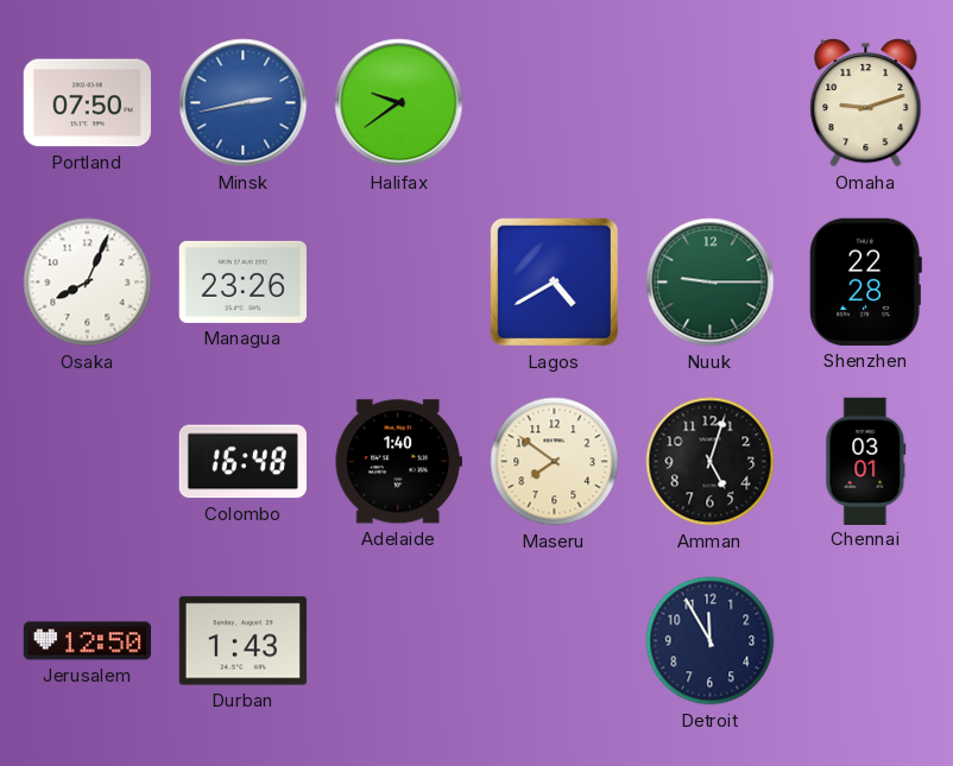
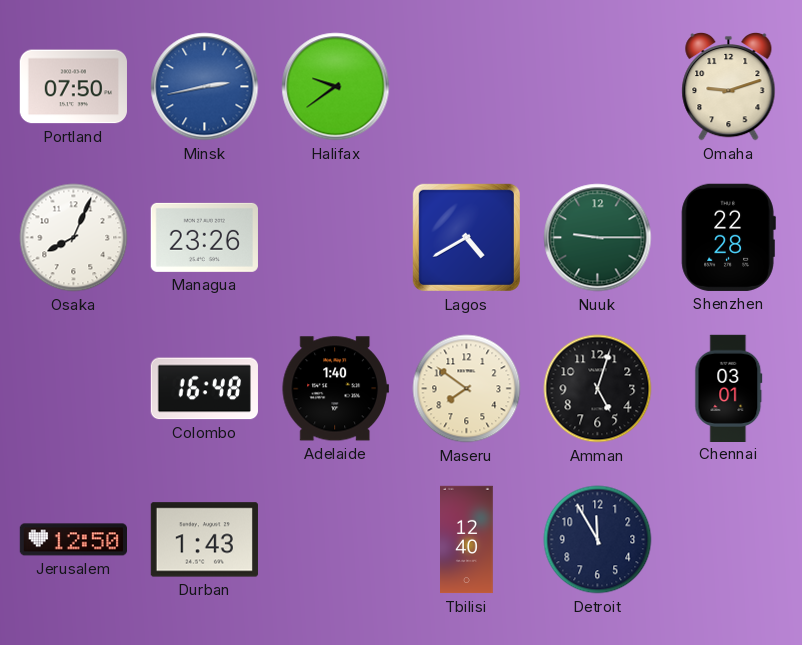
Tbilisi: none -> 12:40
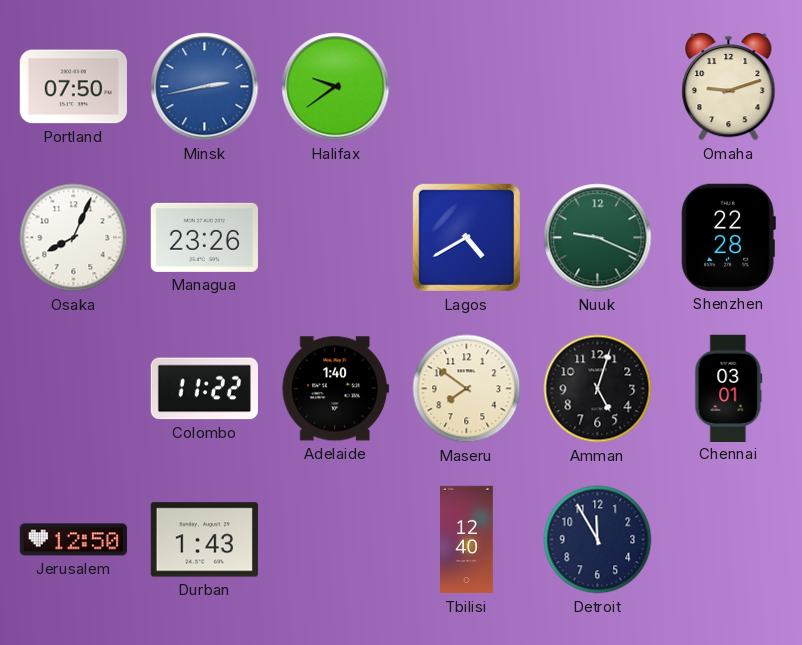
Nuuk: 9:15 -> 9:19
Colombo: 16:48 -> 11:22
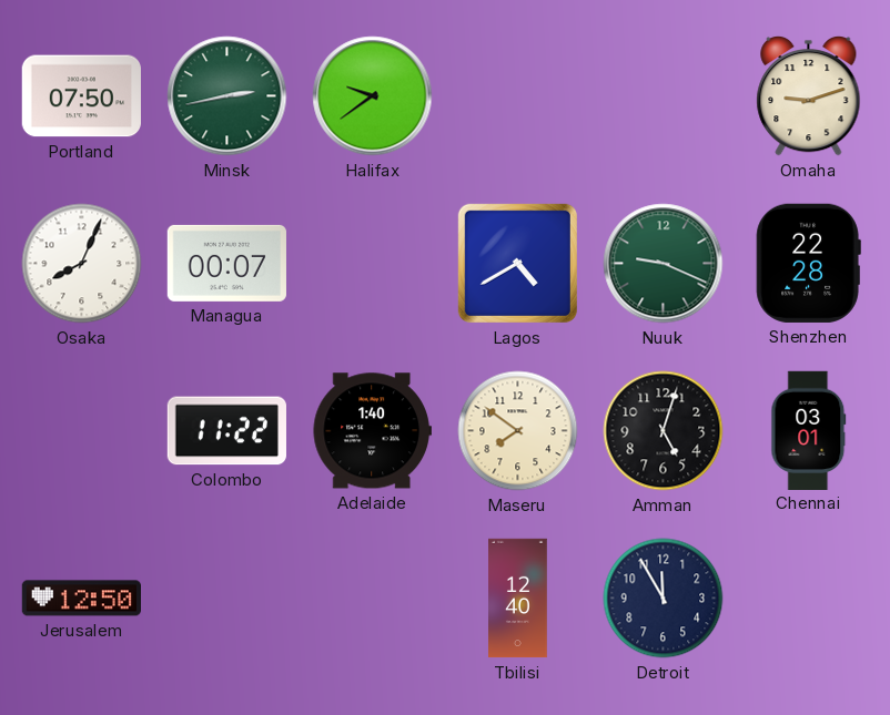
Minsk dial: blue -> green
Managua: 23:26 -> 00:07
Durban: 1:43 -> none
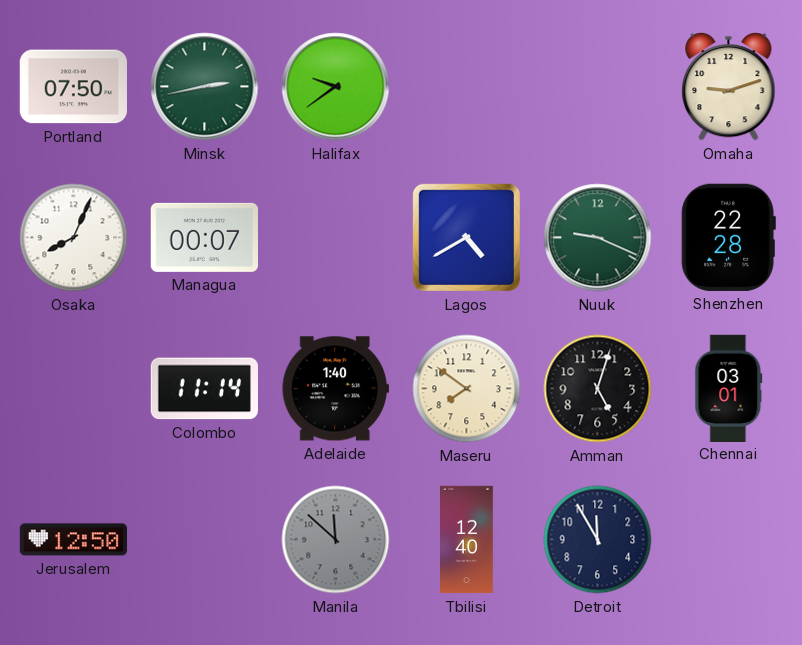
Colombo: 11:22 -> 11:14
Manila: none -> 11:52
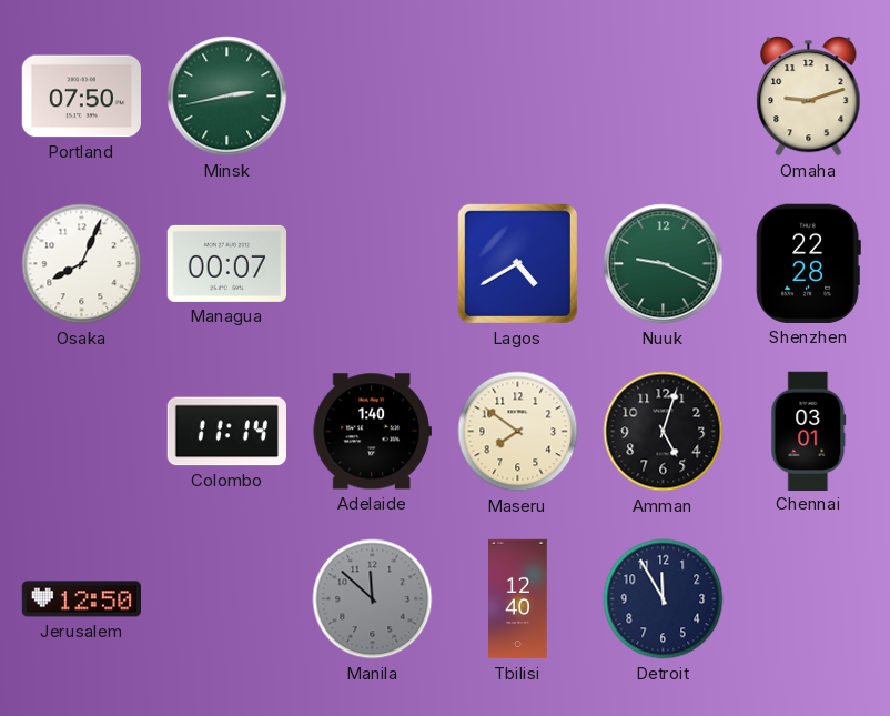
Halifax: 9:39 -> none
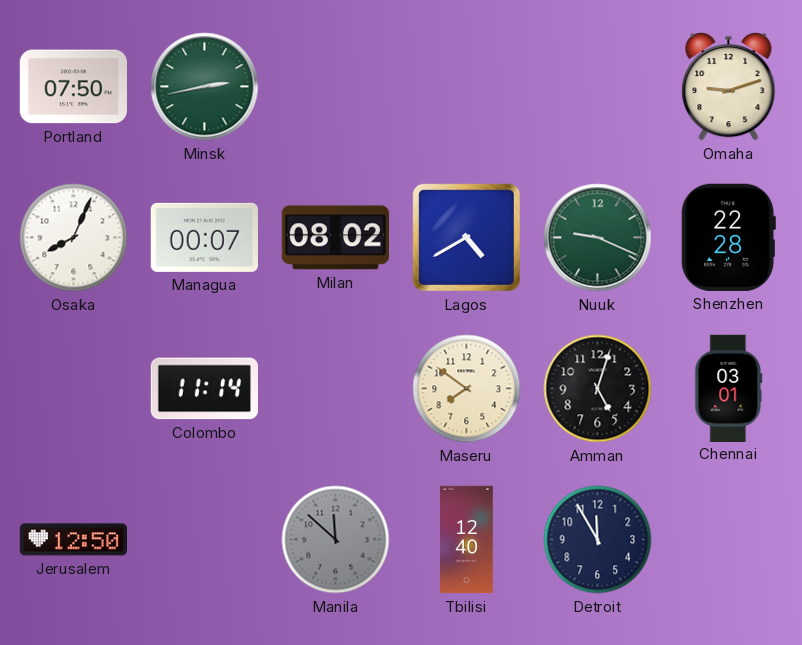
Milan: none -> 08:02
Adelaide: 1:40 -> none
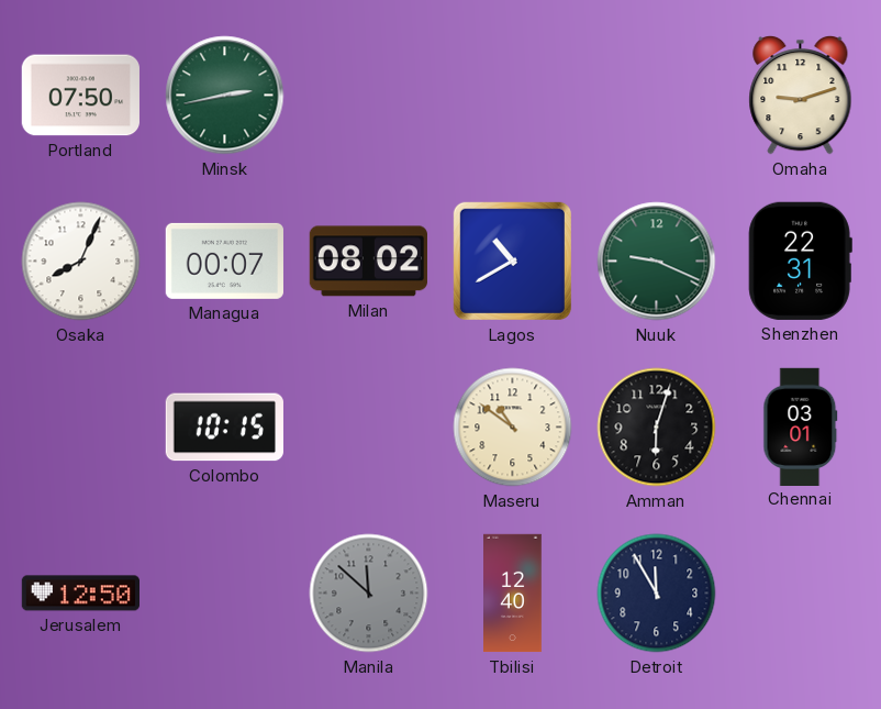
Lagos: 4:40 -> 10:40
Shenzhen: 22:28 -> 22:31
Colombo: 11:14 -> 10:15
Maseru: 7:51 -> 10:51
Amman: 5:03 -> 6:03
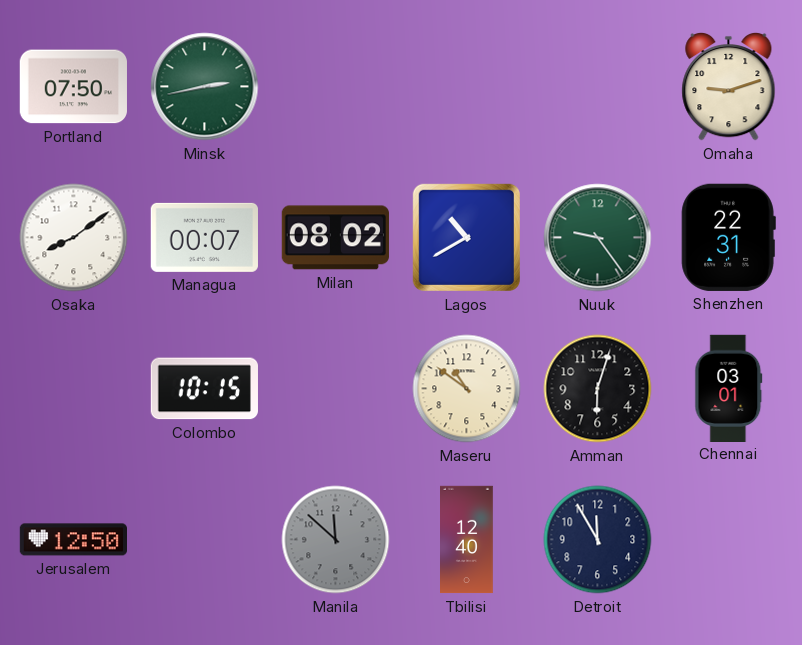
Osaka: 8:04 -> 8:09
Nuuk: 9:19 -> 9:24
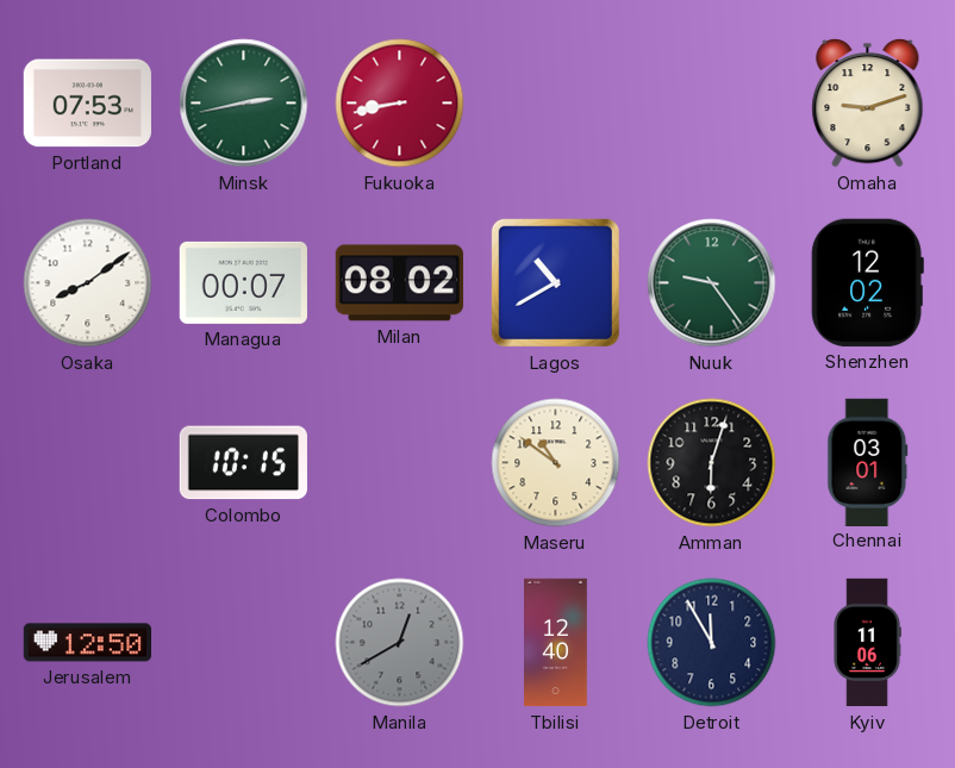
Portland: 07:50 -> 07:53
Fukuoka: none -> 8:43
Shenzhen: 22:31 -> 12:02
Manila: 11:52 -> 12:40
Kyiv: none -> 11:06
